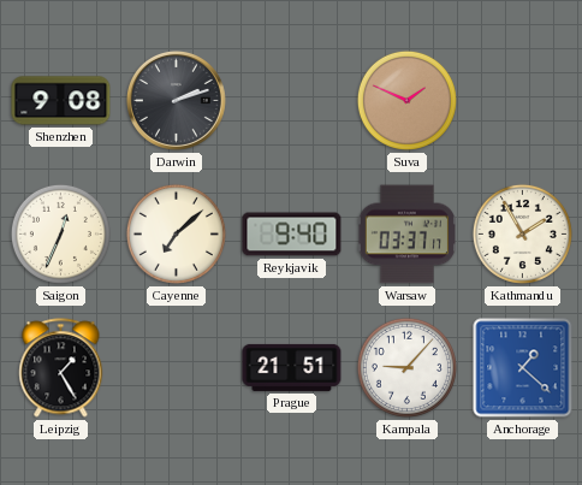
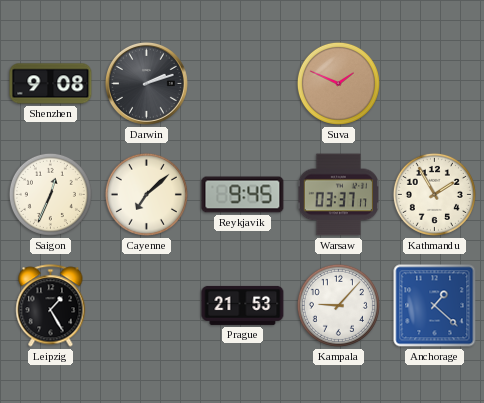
Reykjavik: 9:40 -> 9:45
Prague: 21:51 -> 21:53
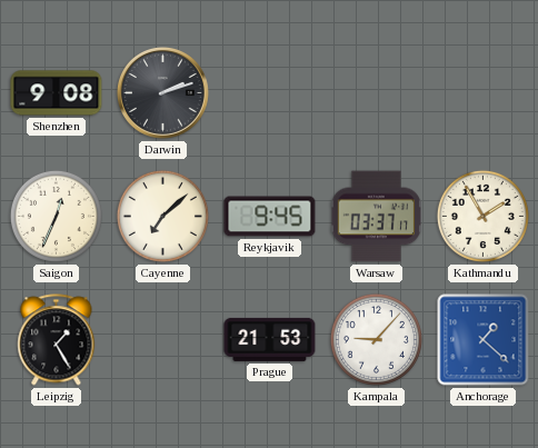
Suva: 1:49 -> none
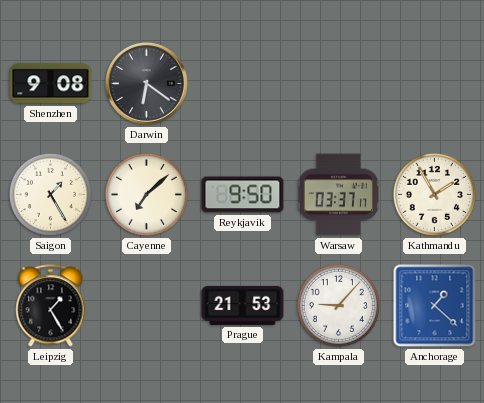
Darwin: 2:12 -> 6:21
Saigon: 12:34 -> 1:25
Reykjavik: 9:45 -> 9:50
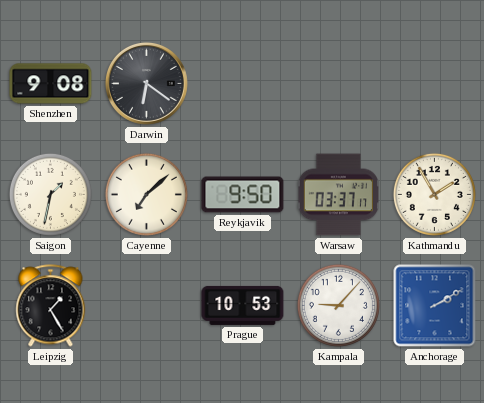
Saigon: 1:25 -> 1:32
Prague: 21:53 -> 10:53
Anchorage: 1:22 -> 2:10
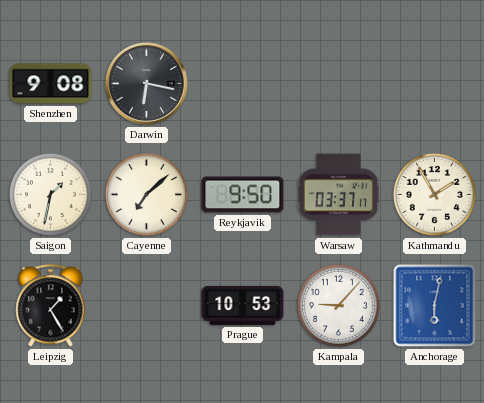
Darwin: 6:21 -> 6:17
Anchorage: 2:10 -> 6:02
